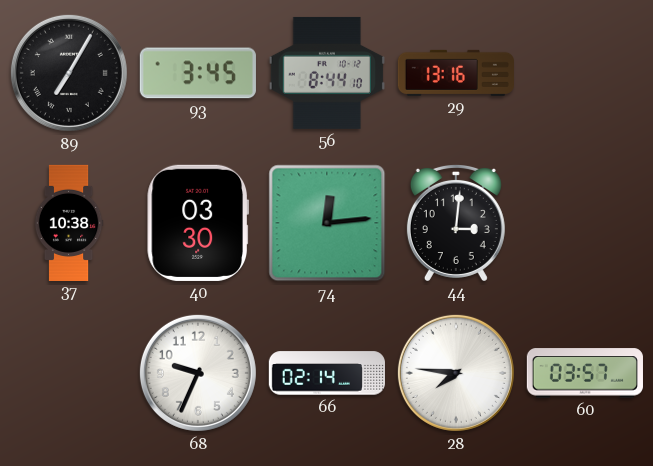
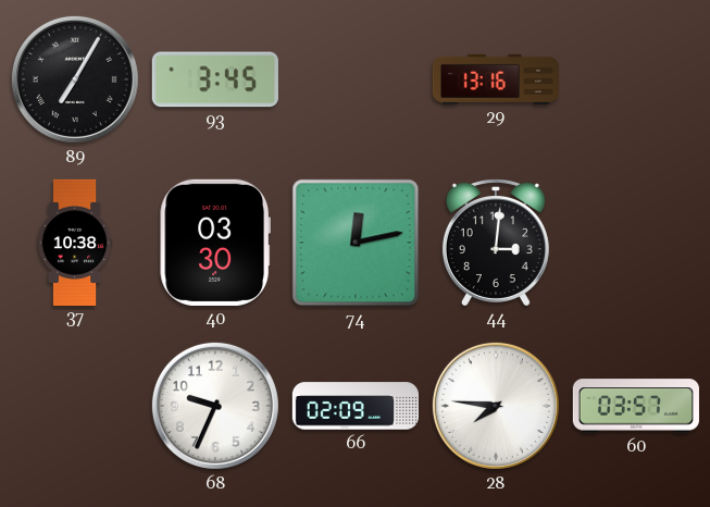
56: 8:44 -> none
74: 12:14 -> 12:13
66: 02:14 -> 02:09
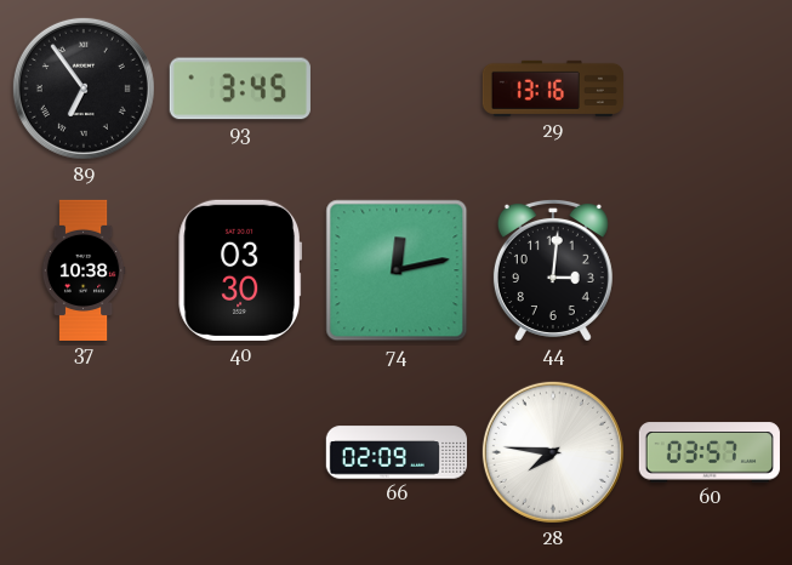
89: 7:05 -> 6:54
68: 9:34 -> none
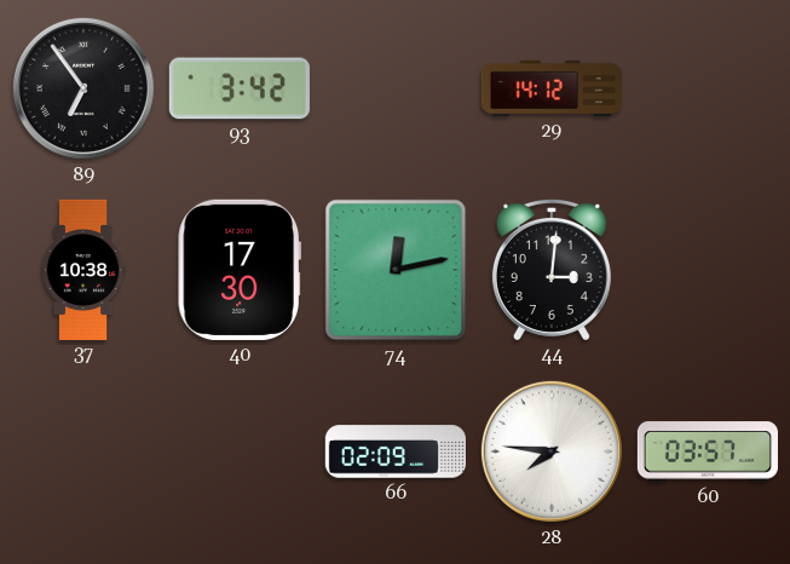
93: 3:45 -> 3:42
29: 13:16 -> 14:12
40: 03:30 -> 17:30
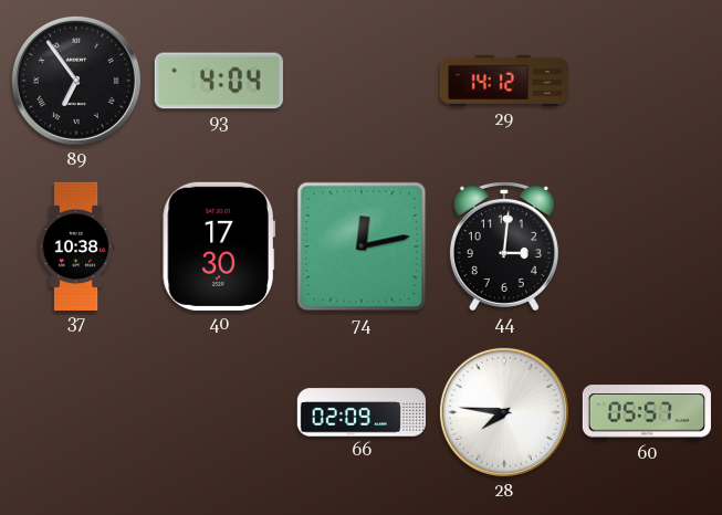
93: 3:42 -> 4:04
60: 03:57 -> 05:57
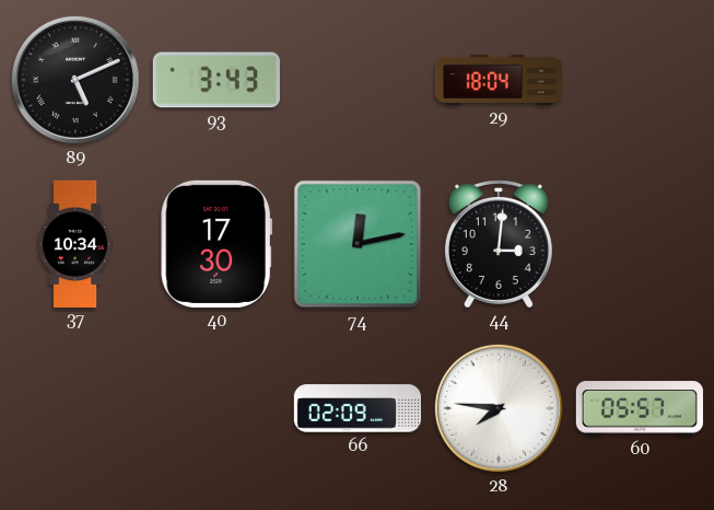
89: 6:54 -> 5:11
93: 4:04 -> 3:43
29: 14:12 -> 18:04
37: 10:38 -> 10:34
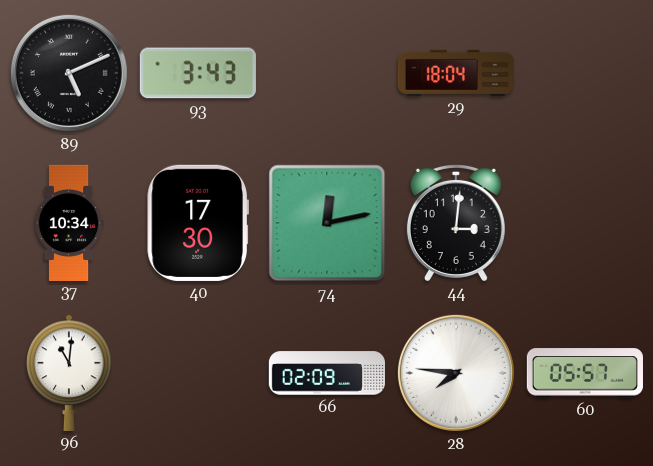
96: none -> 11:01
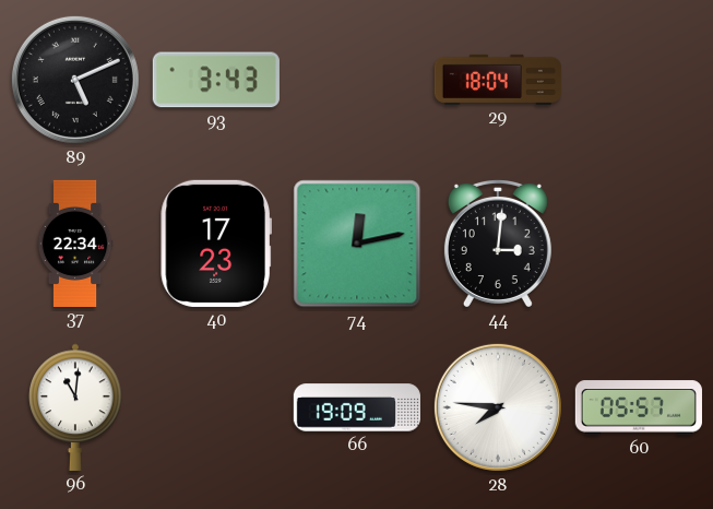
37: 10:34 -> 22:34
40: 17:30 -> 17:23
66: 02:09 -> 19:09
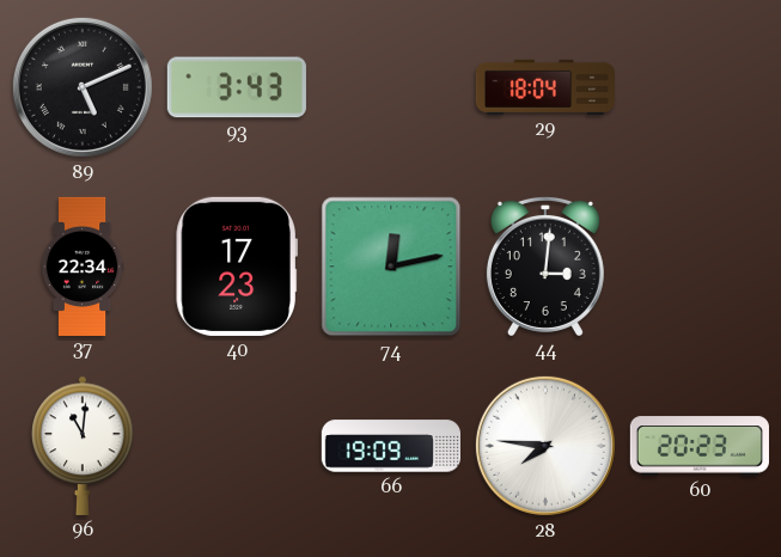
60: 05:57 -> 20:23
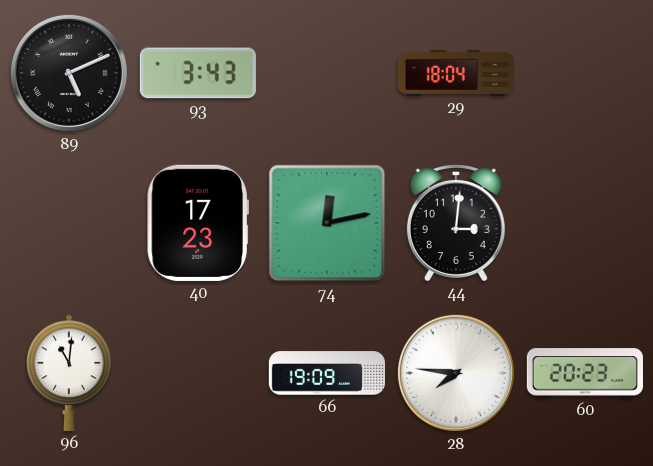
37: 22:34 -> none
